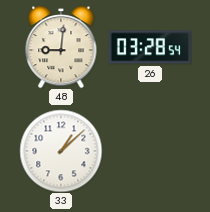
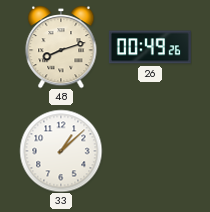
48: 9:01 -> 8:12
26: 03:28 -> 00:49
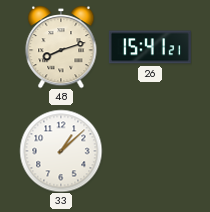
26: 00:49 -> 15:41
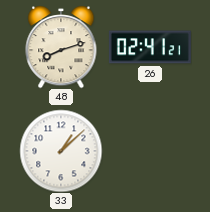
26: 15:41 -> 02:41
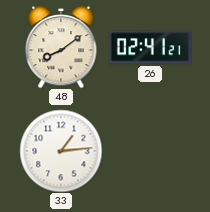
48: 8:12 -> 8:09
33: 1:08 -> 1:14
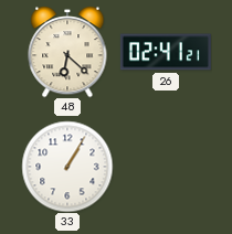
48: 8:09 -> 6:22
33: 1:14 -> 1:05
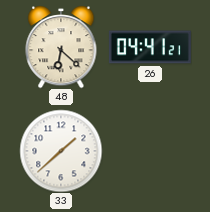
26: 02:41 -> 04:41
33: 1:05 -> 1:38
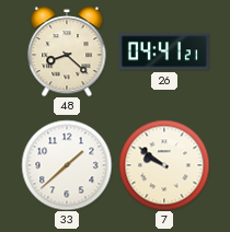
48: 6:22 -> 8:22
7: none -> 9:51
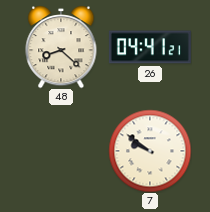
33: 1:38 -> none
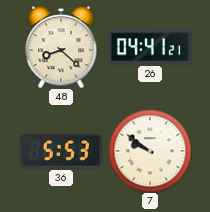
36: none -> 5:53
